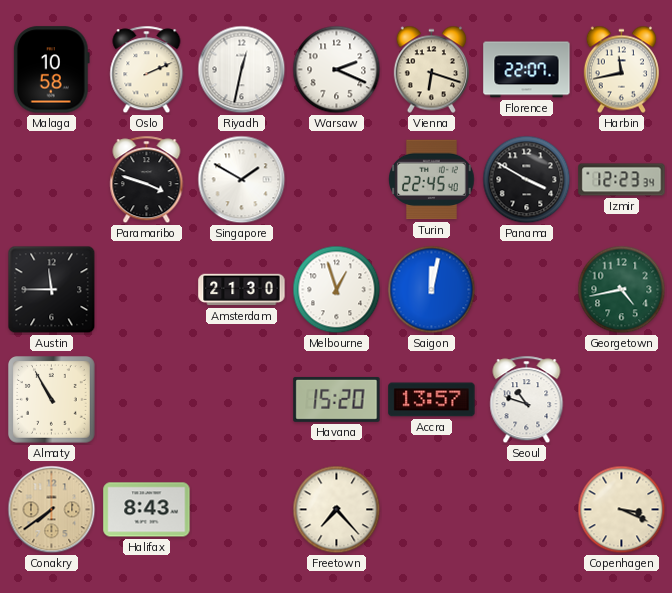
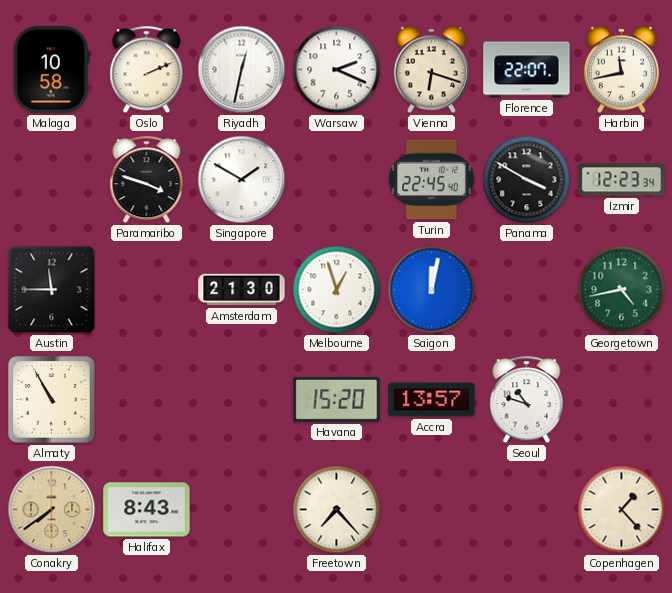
Copenhagen: 3:19 -> 1:23
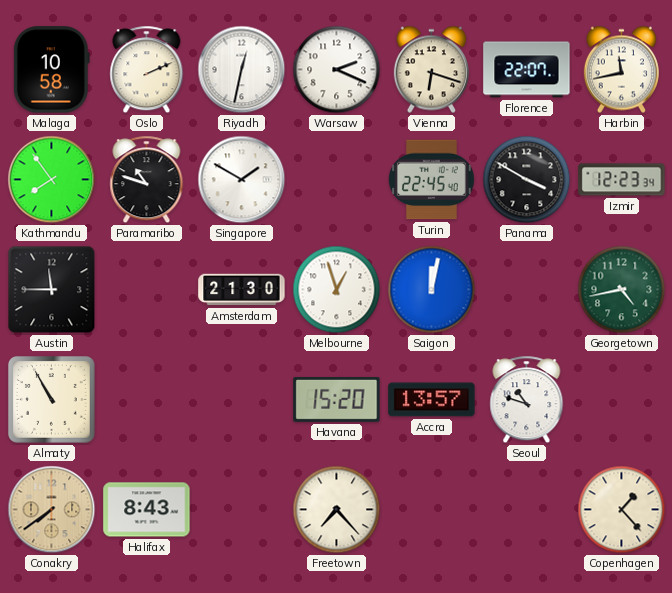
Kathmandu: none -> 7:54
Paramaribo: 3:48 -> 10:48
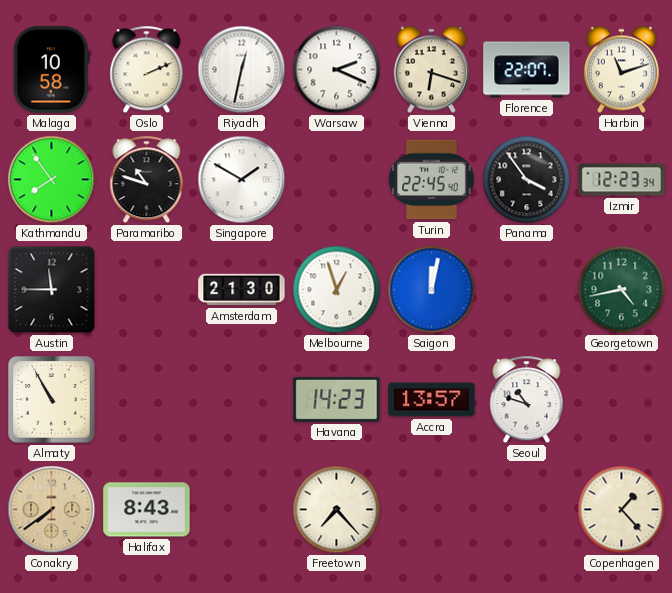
Harbin: 11:43 -> 11:12
Panama: 3:50 -> 3:54
Havana: 15:20 -> 14:23
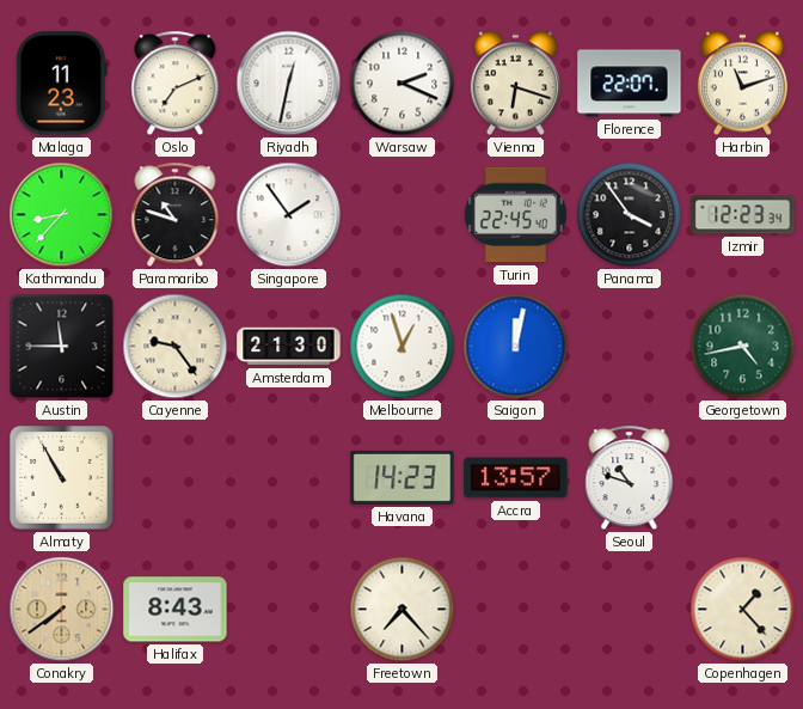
Malaga: 10:58 -> 11:23
Oslo: 2:11 -> 7:11
Kathmandu: 7:54 -> 8:37
Singapore: 1:50 -> 1:54
Cayenne: none -> 9:24
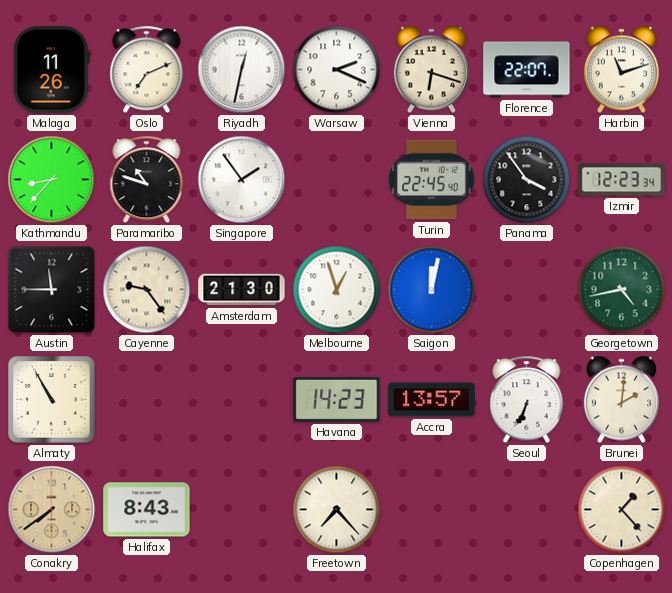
Malaga: 11:23 -> 11:26
Seoul: 10:48 -> 6:34
Brunei: none -> 2:01
